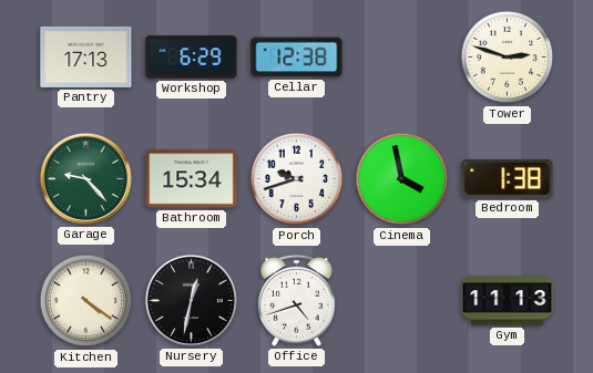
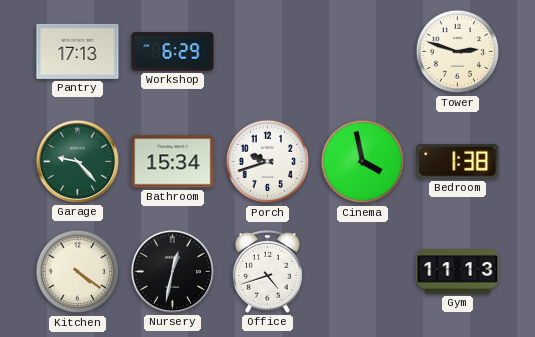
Cellar: 12:38 -> none
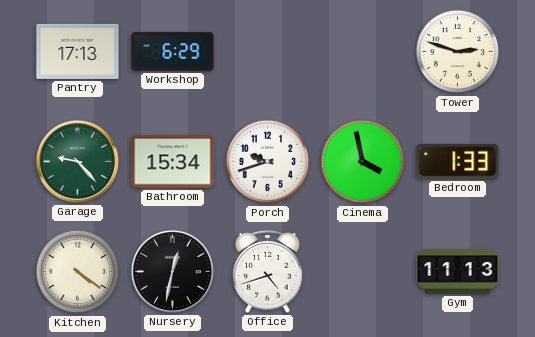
Bedroom: 1:38 -> 1:33
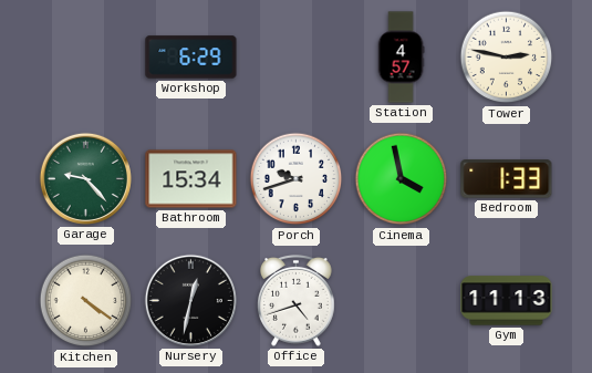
Pantry: 17:13 -> none
Station: none -> 4:57
Tower: 2:48 -> 2:47
